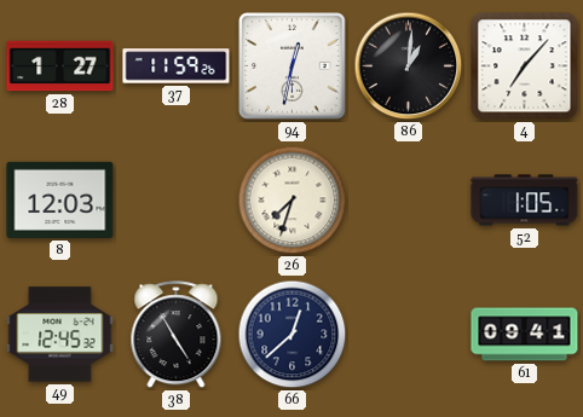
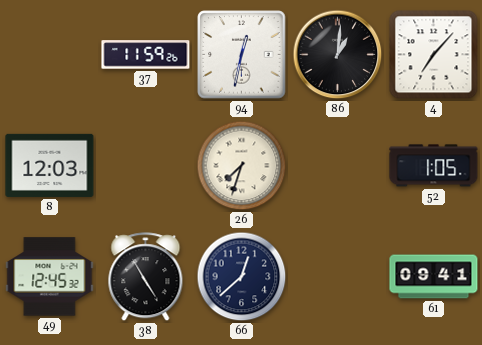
28: 1:27 -> none
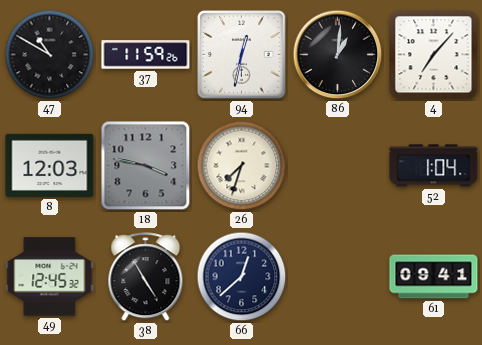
47: none -> 10:50
18: none -> 3:47
52: 1:05 -> 1:04
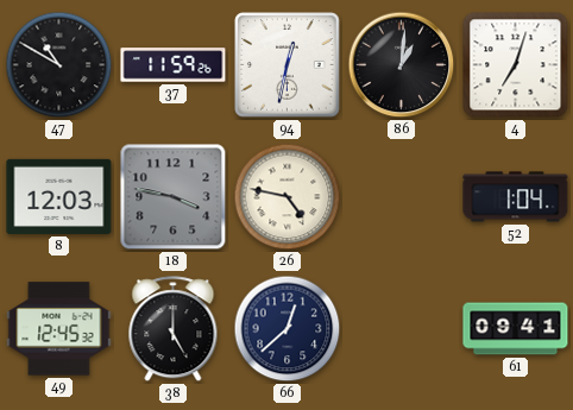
4: 7:07 -> 7:03
26: 7:33 -> 4:47
38: 4:55 -> 5:00
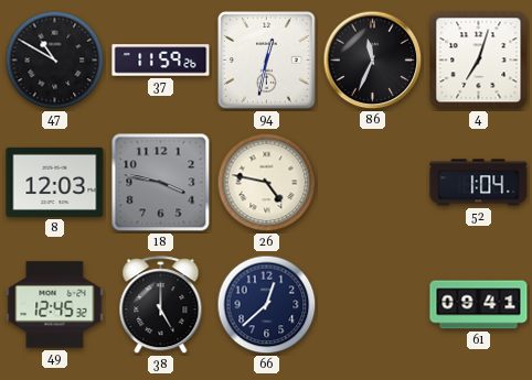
86: 1:01 -> 11:34
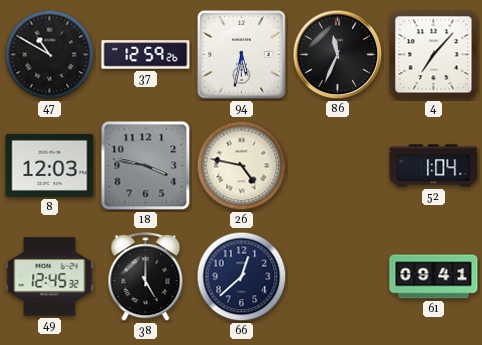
37: 11:59 -> 12:59
94: 12:32 -> 5:32
4: 7:03 -> 7:07
